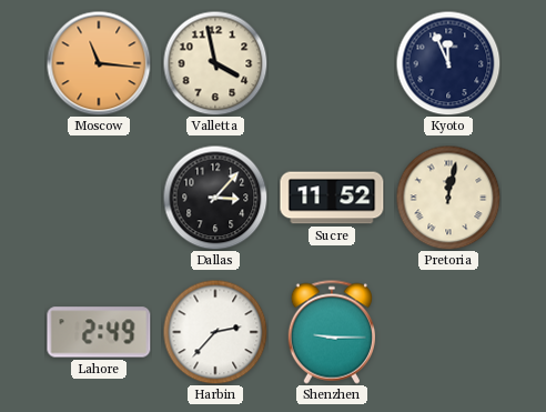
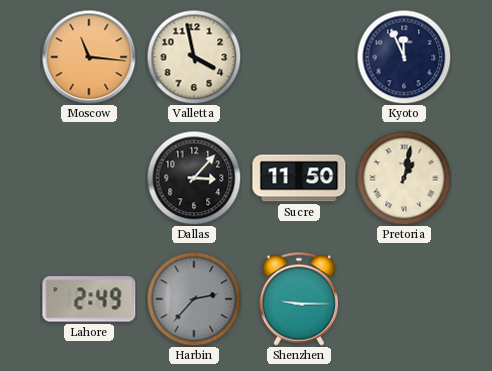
Sucre: 11:52 -> 11:50
Pretoria: 12:02 -> 1:02
Harbin dial: white -> grey
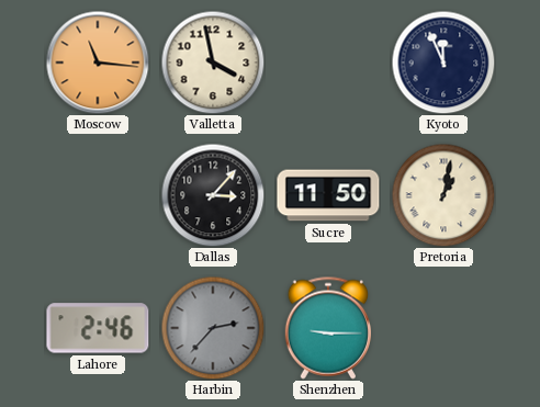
Lahore: 2:49 -> 2:46
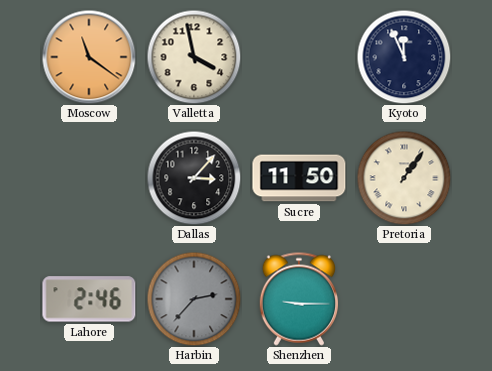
Moscow: 11:16 -> 11:21
Pretoria: 1:02 -> 1:06
